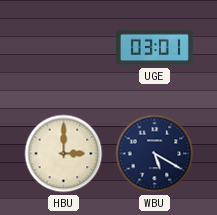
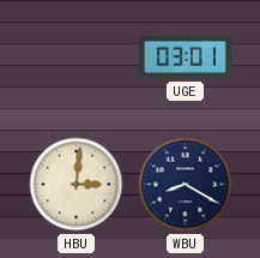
HBU: 3:00 -> 3:01
WBU: 5:20 -> 8:20
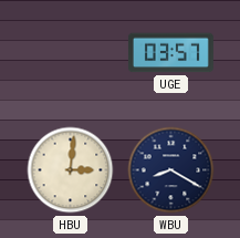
UGE: 03:01 -> 03:57
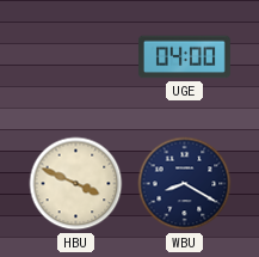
UGE: 03:57 -> 04:00
HBU: 3:01 -> 3:49
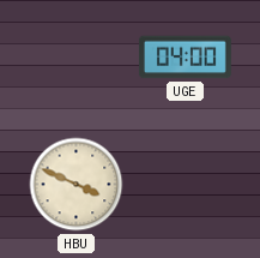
WBU: 8:20 -> none
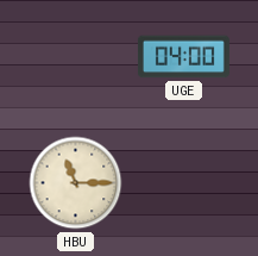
HBU: 3:49 -> 11:15
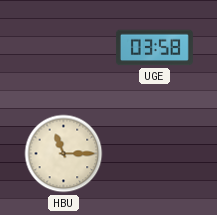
UGE: 04:00 -> 03:58
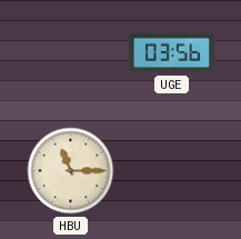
UGE: 03:58 -> 03:56
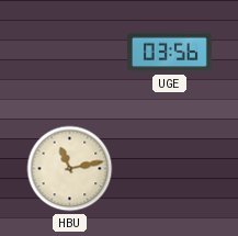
HBU: 11:15 -> 11:13
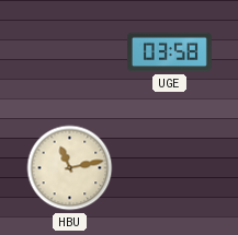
UGE: 03:56 -> 03:58
